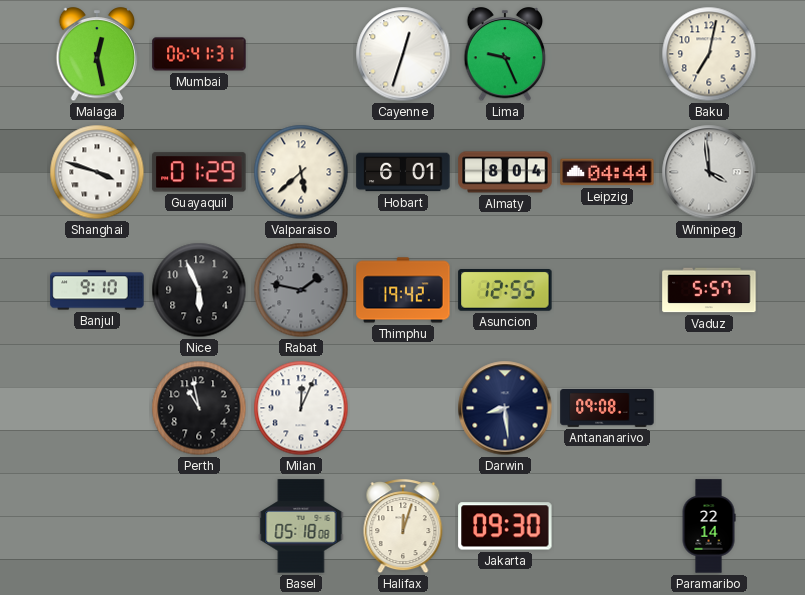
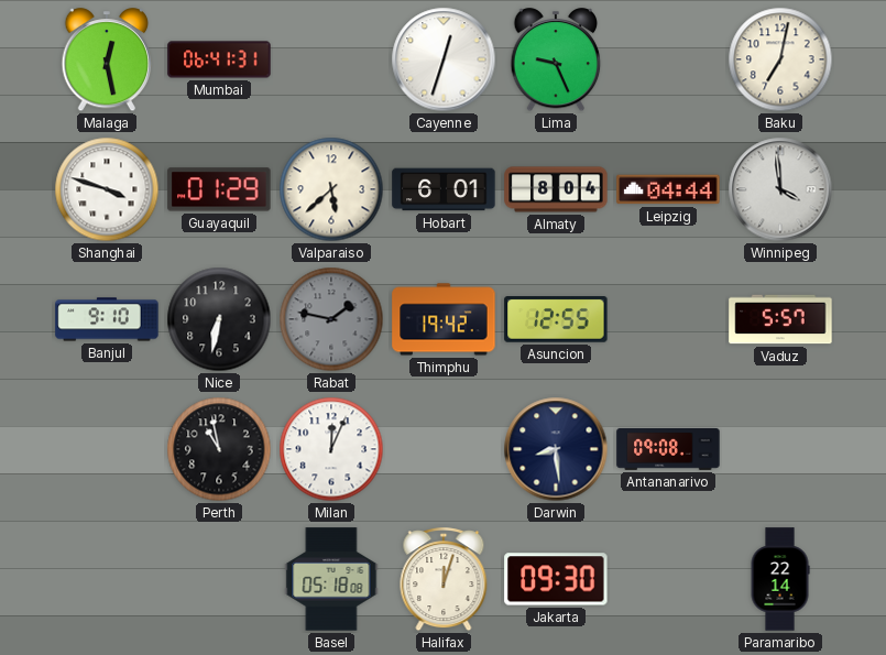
Nice: 5:56 -> 6:32
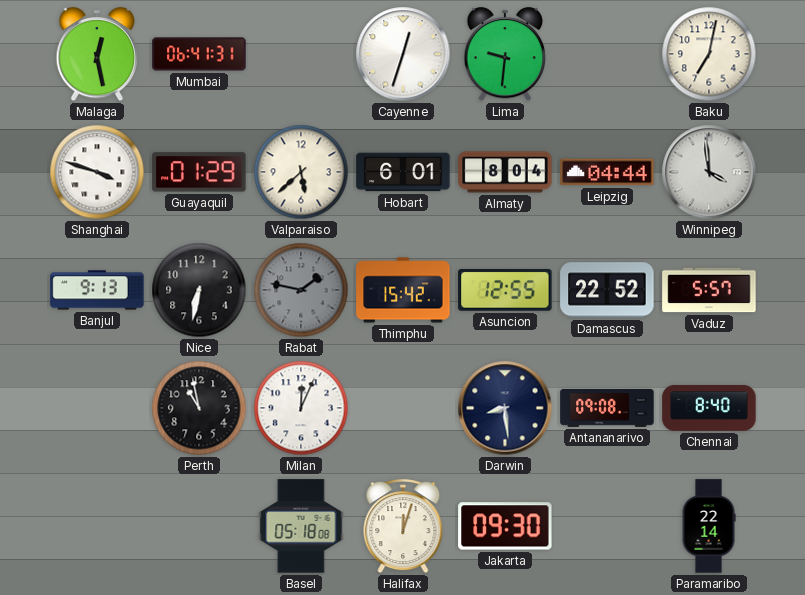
Lima: 9:26 -> 9:31
Banjul: 9:10 -> 9:13
Thimphu: 19:42 -> 15:42
Damascus: none -> 22:52
Chennai: none -> 8:40
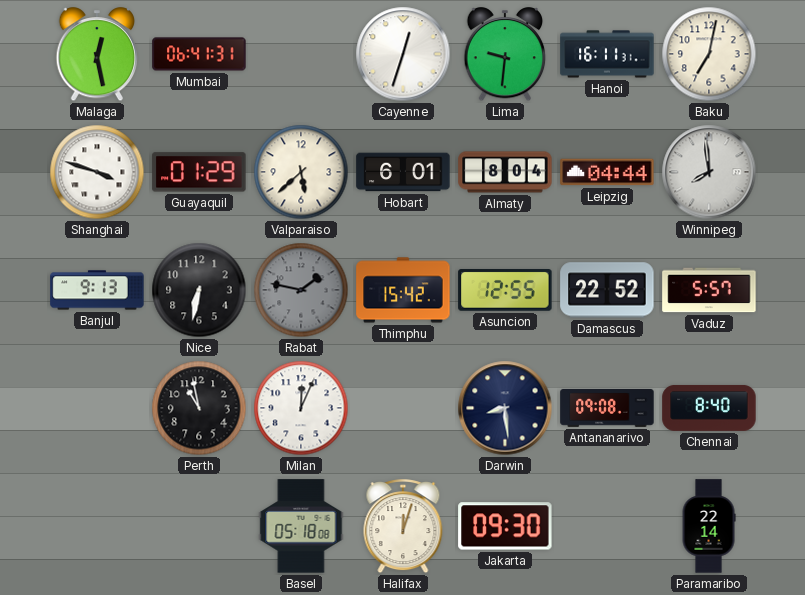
Hanoi: none -> 16:11
Winnipeg: 3:59 -> 7:59
